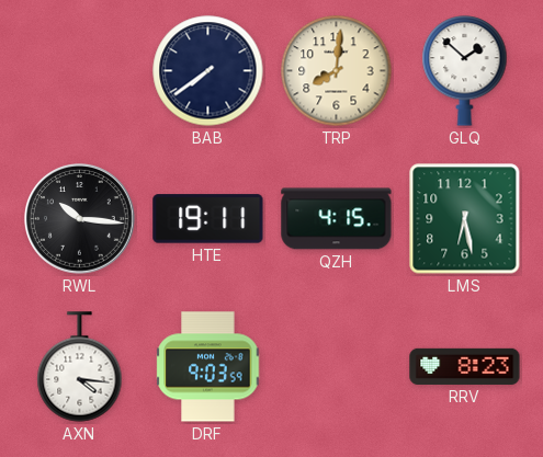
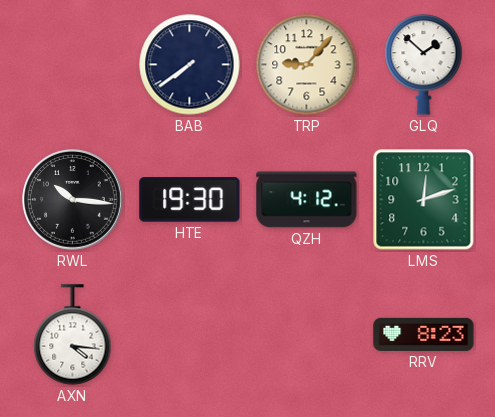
TRP: 8:01 -> 9:07
HTE: 19:11 -> 19:30
QZH: 4:15 -> 4:12
LMS: 6:28 -> 12:12
DRF: 9:03 -> none
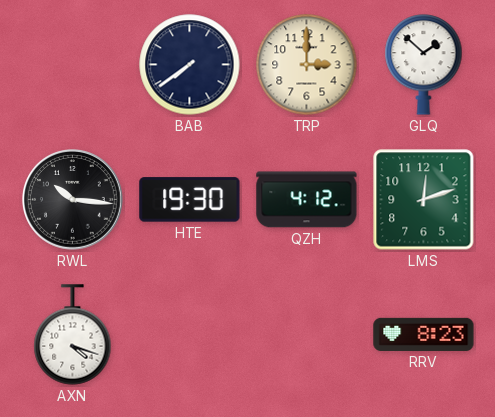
TRP: 9:07 -> 3:00
AXN: 4:16 -> 4:18
